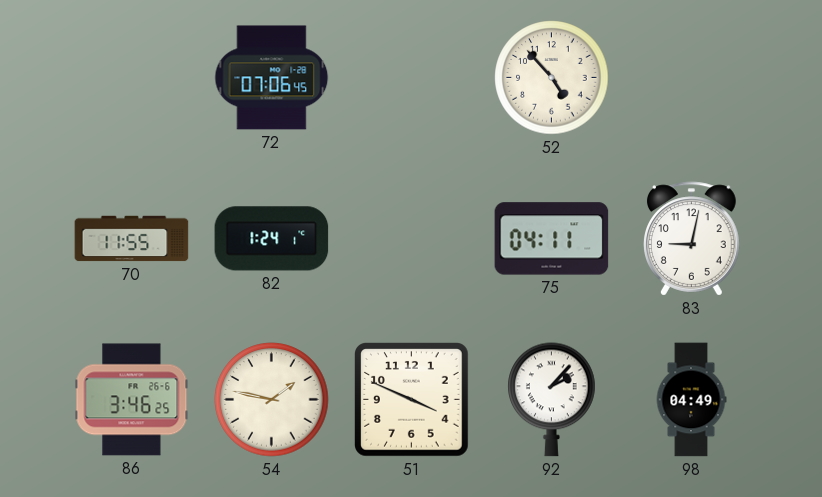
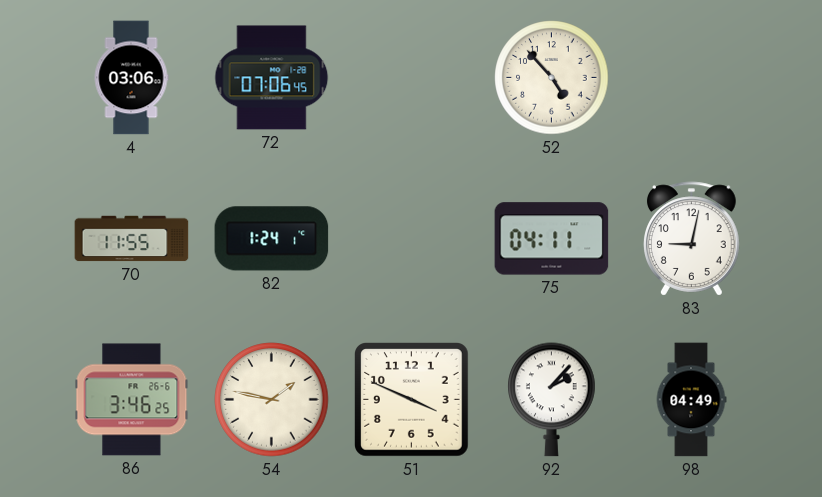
4: none -> 03:06
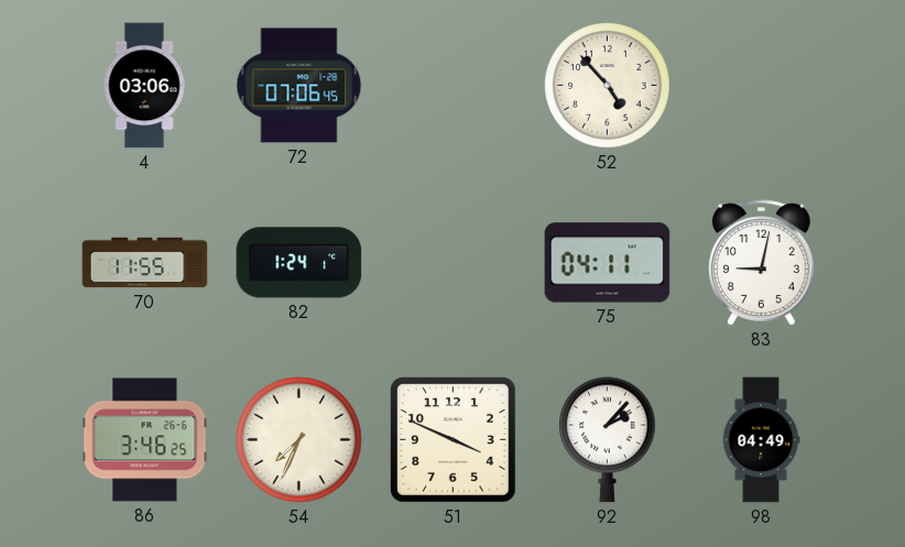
54: 1:47 -> 7:34
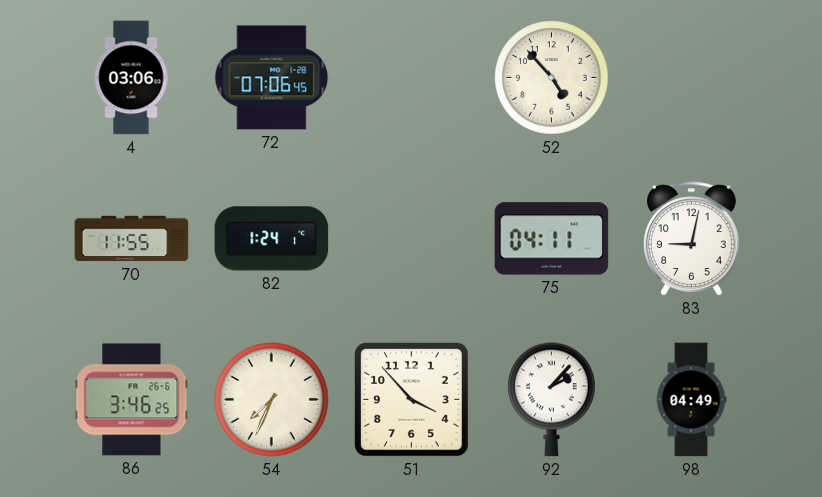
51: 3:49 -> 3:53
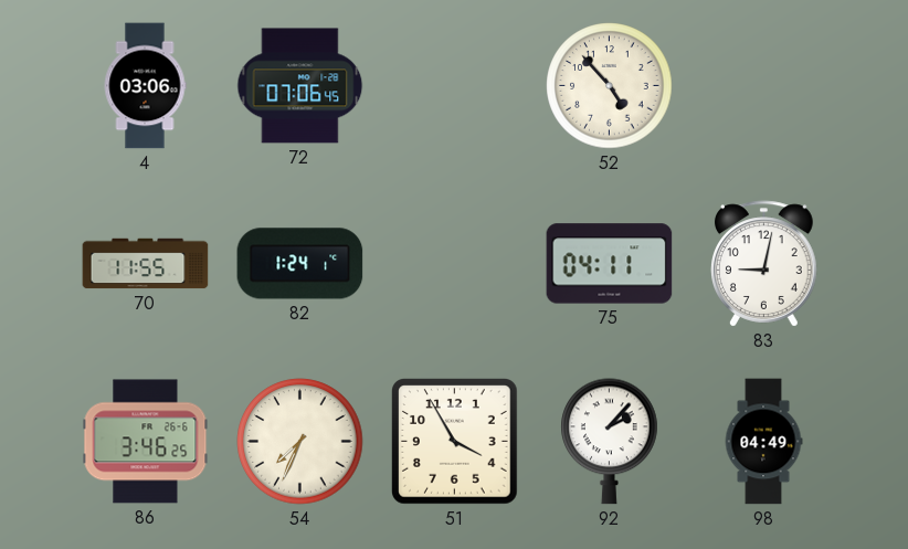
51: 3:53 -> 3:55
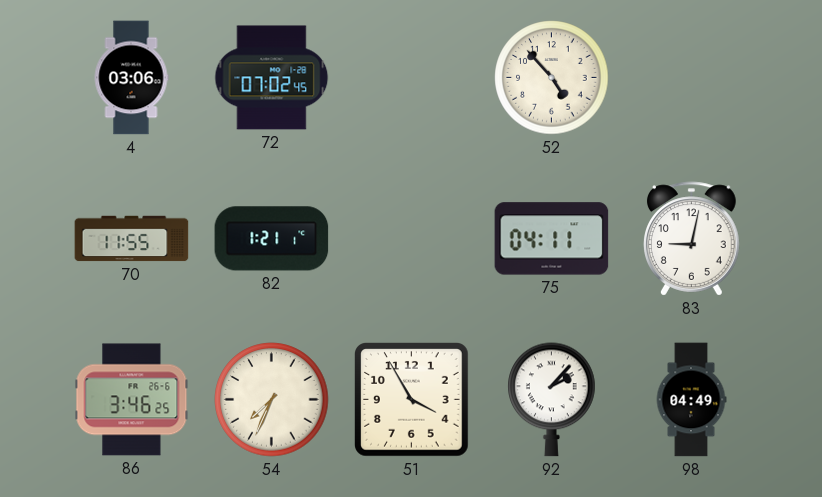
72: 07:06 -> 07:02
82: 1:24 -> 1:21
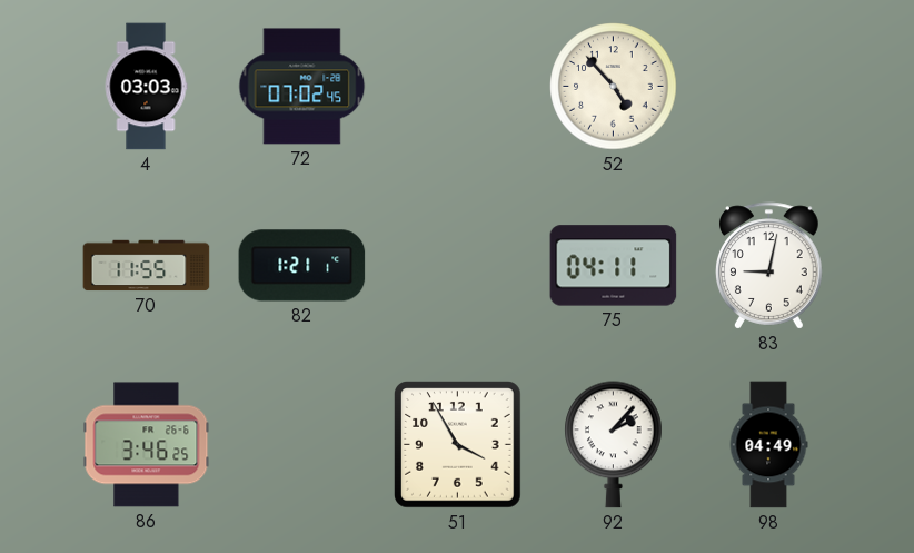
4: 03:06 -> 03:03
54: 7:34 -> none
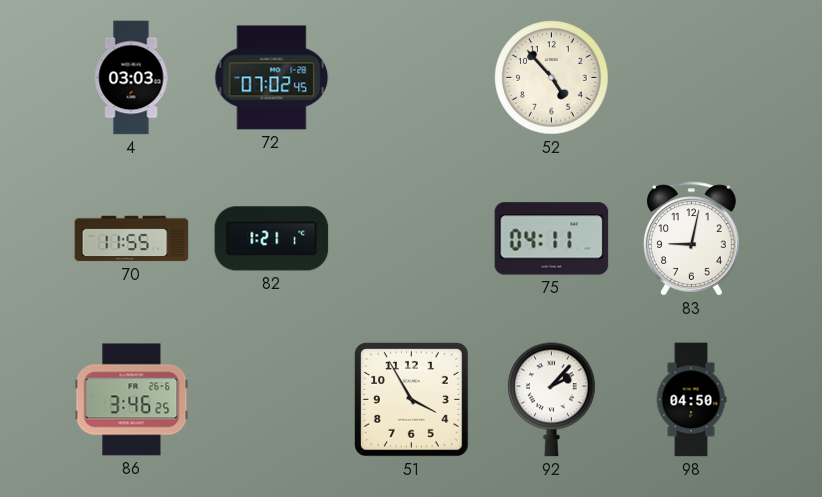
98: 04:49 -> 04:50
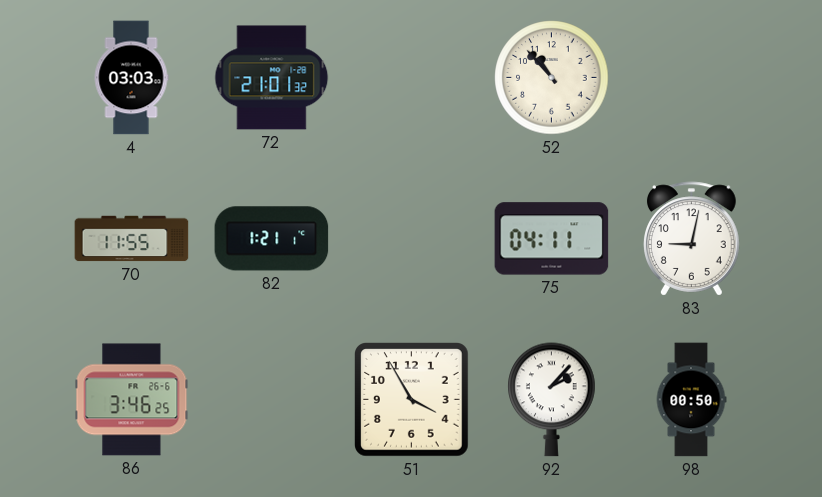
72: 07:02 -> 21:01
52: 4:53 -> 10:53
98: 04:50 -> 00:50
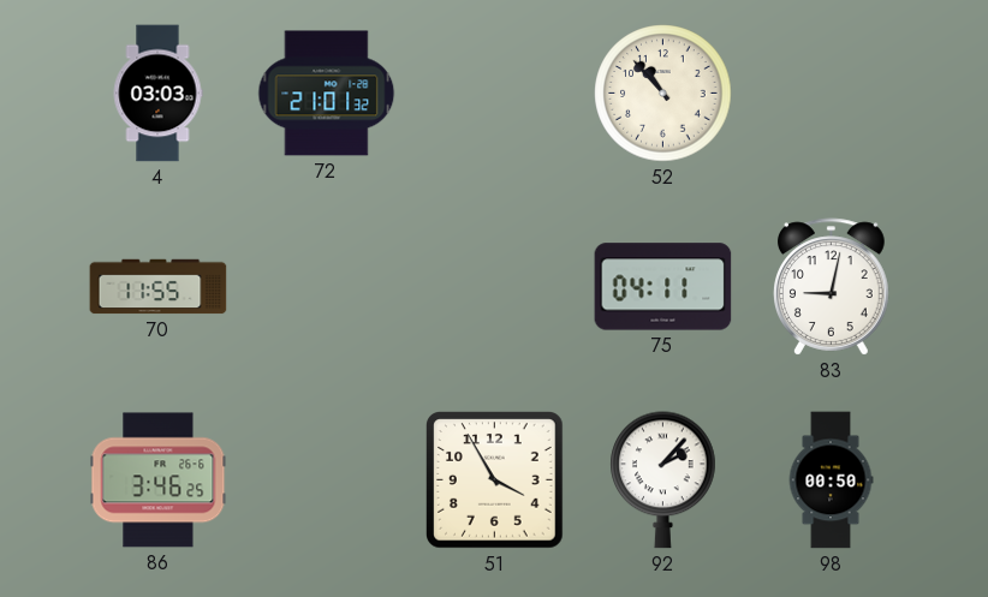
82: 1:21 -> none
